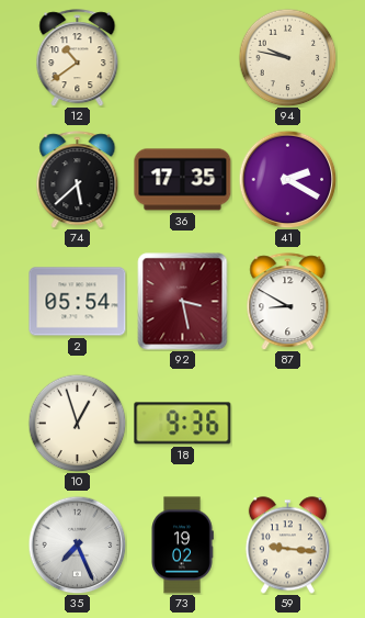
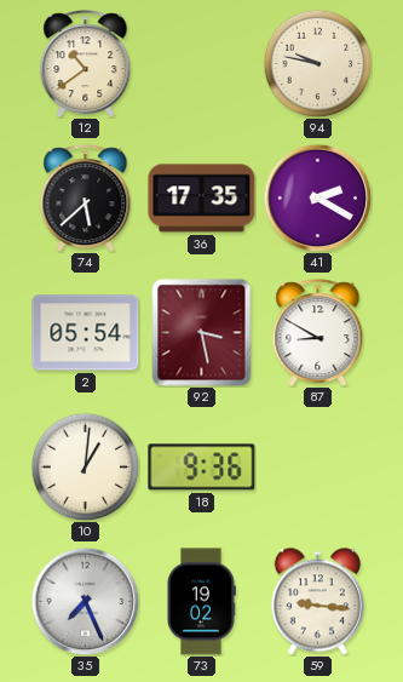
10: 12:57 -> 1:01
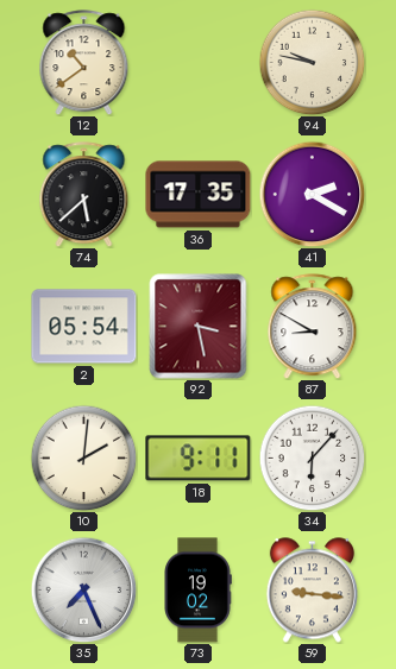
10: 1:01 -> 2:01
18: 9:36 -> 9:11
34: none -> 6:07
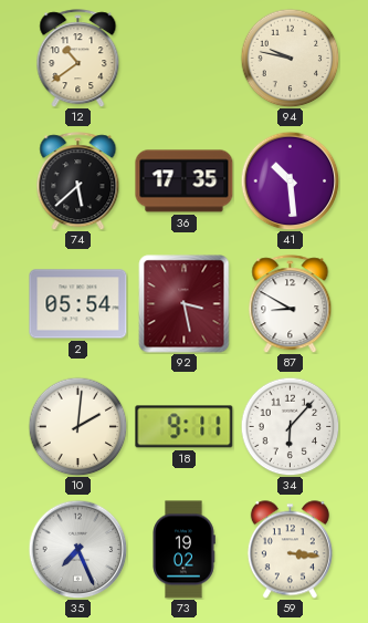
41: 2:20 -> 10:29
59: 9:16 -> 3:16
